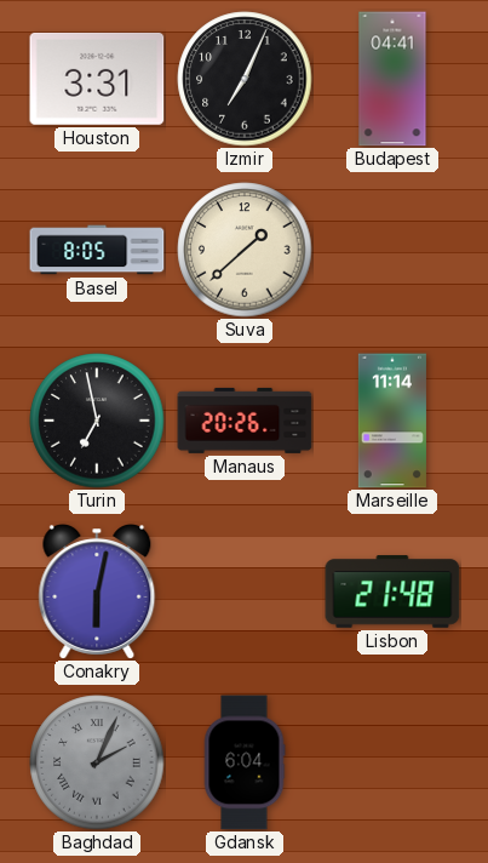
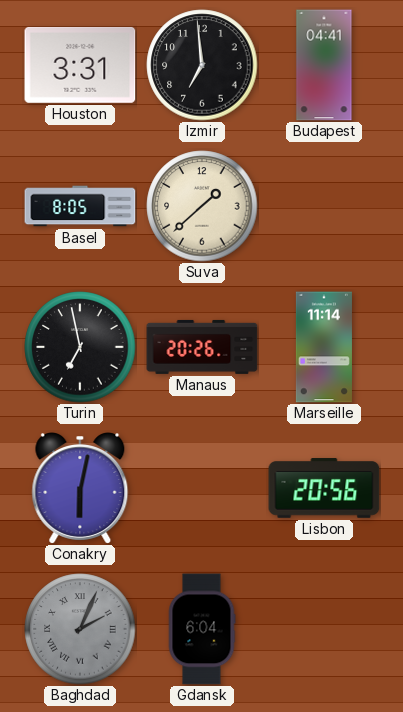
Izmir: 7:04 -> 6:59
Lisbon: 21:48 -> 20:56
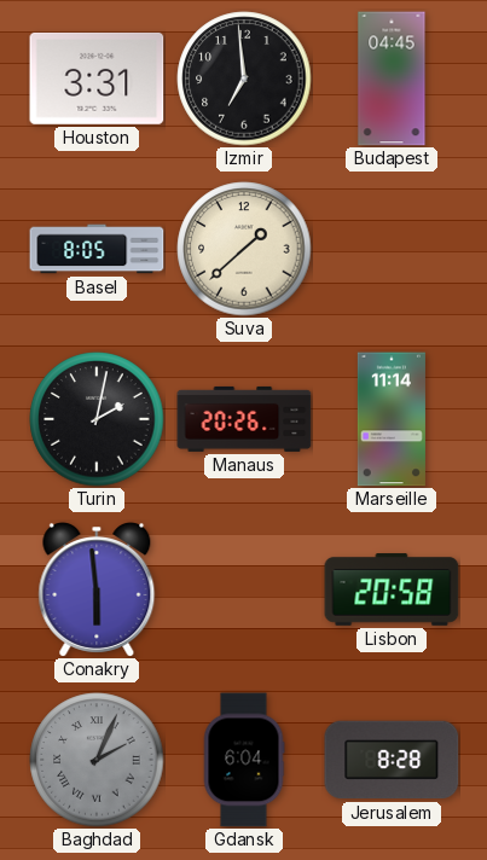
Budapest: 04:41 -> 04:45
Turin: 6:58 -> 2:02
Conakry: 6:02 -> 5:59
Lisbon: 20:56 -> 20:58
Jerusalem: none -> 8:28
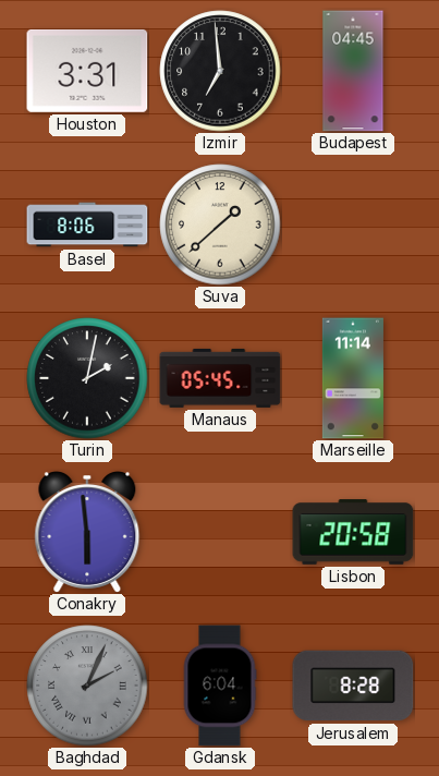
Basel: 8:05 -> 8:06
Manaus: 20:26 -> 05:45
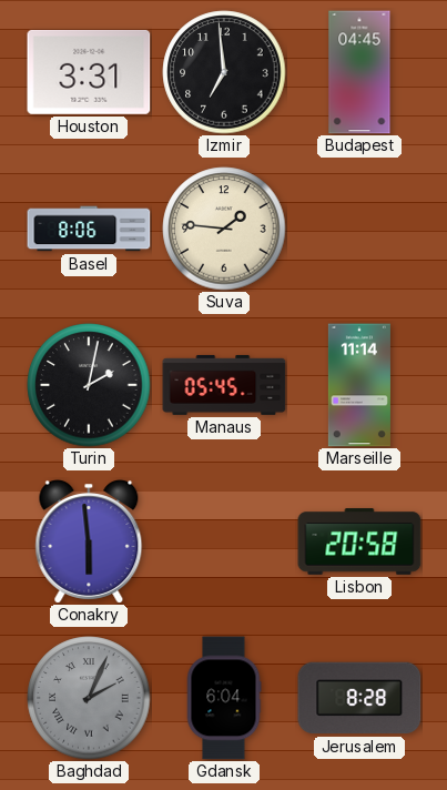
Suva: 1:38 -> 1:46
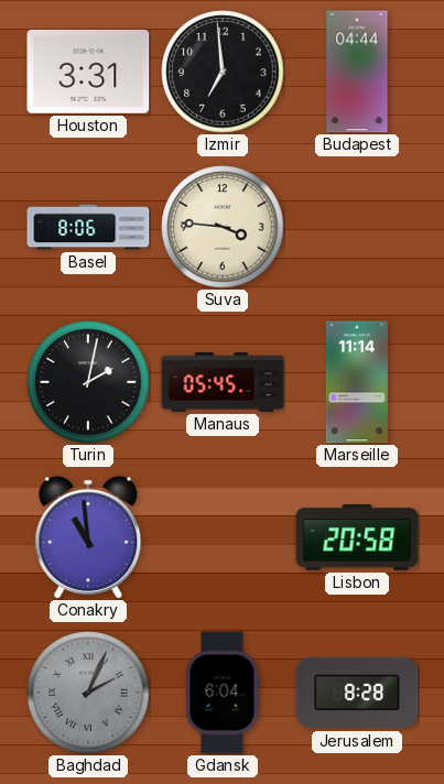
Budapest: 04:45 -> 04:44
Suva: 1:46 -> 3:46
Conakry: 5:59 -> 10:59
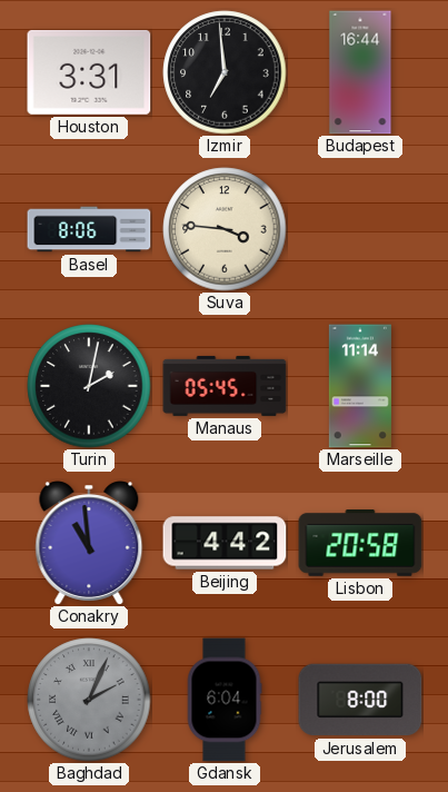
Budapest: 04:44 -> 16:44
Beijing: none -> 4:42
Jerusalem: 8:28 -> 8:00
